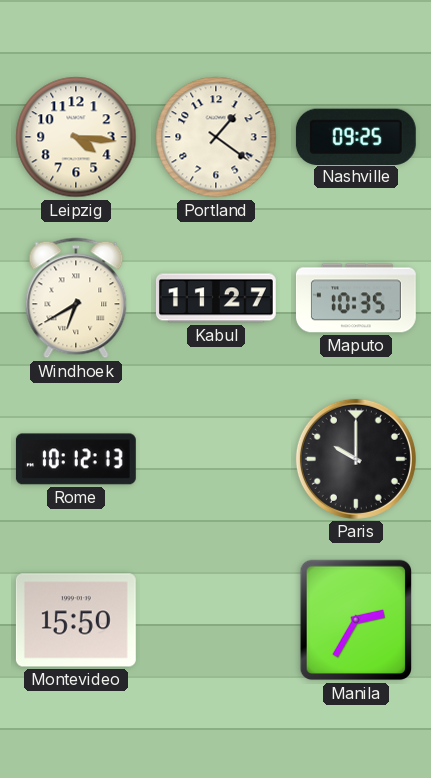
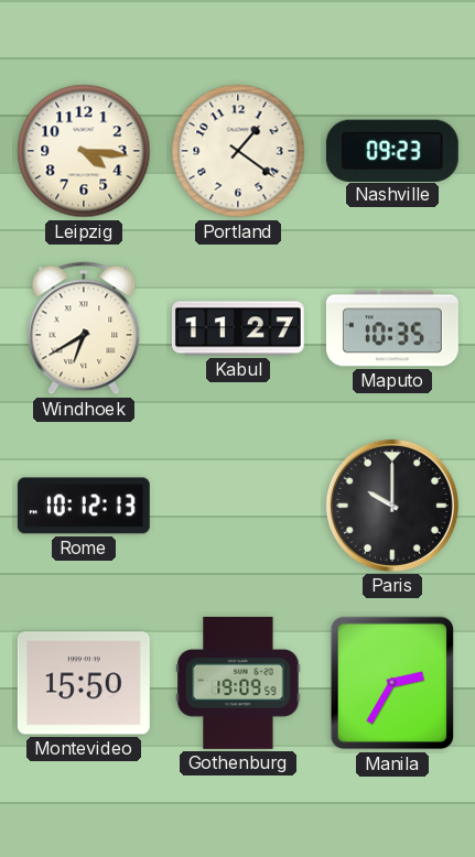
Nashville: 09:25 -> 09:23
Gothenburg: none -> 19:09
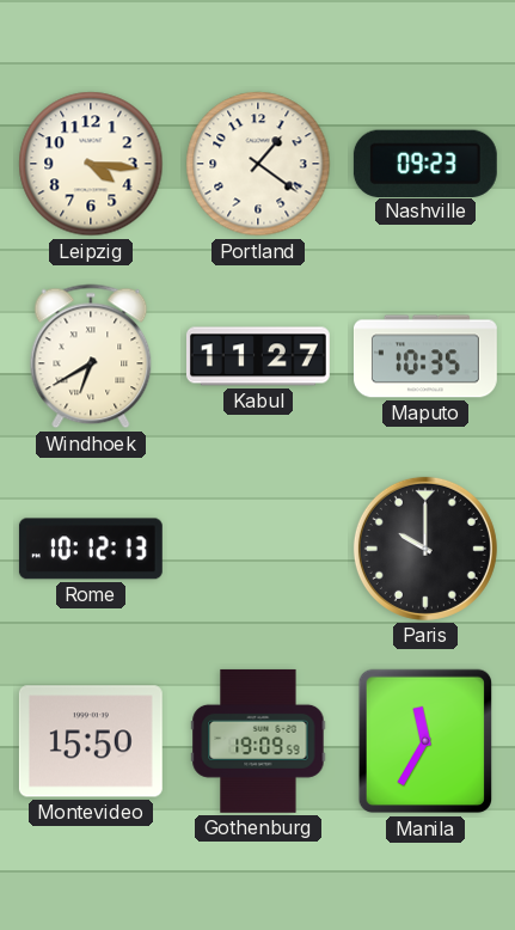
Manila: 2:35 -> 11:35
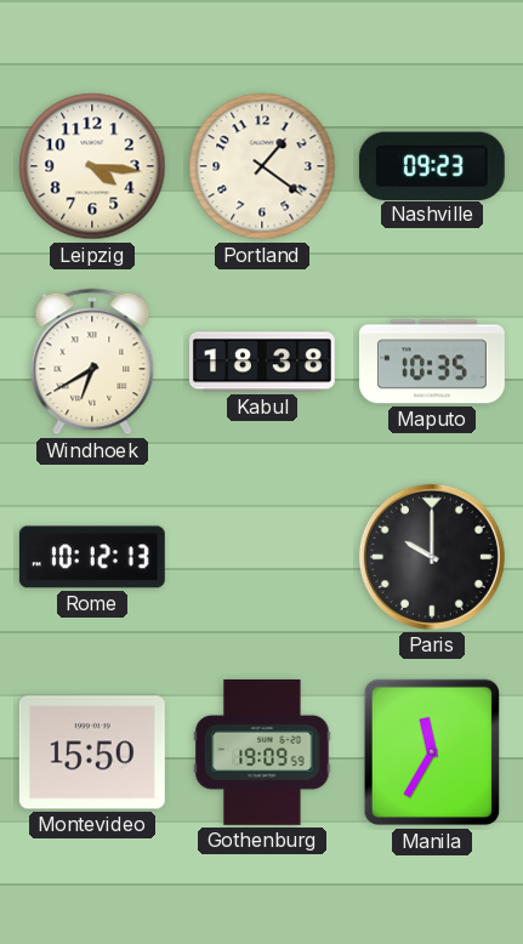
Kabul: 11:27 -> 18:38
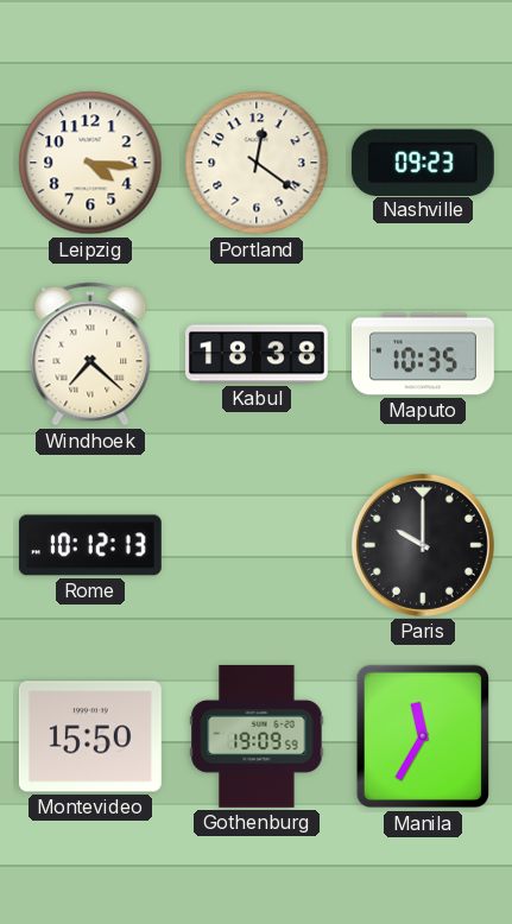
Portland: 1:21 -> 12:21
Windhoek: 6:40 -> 7:22
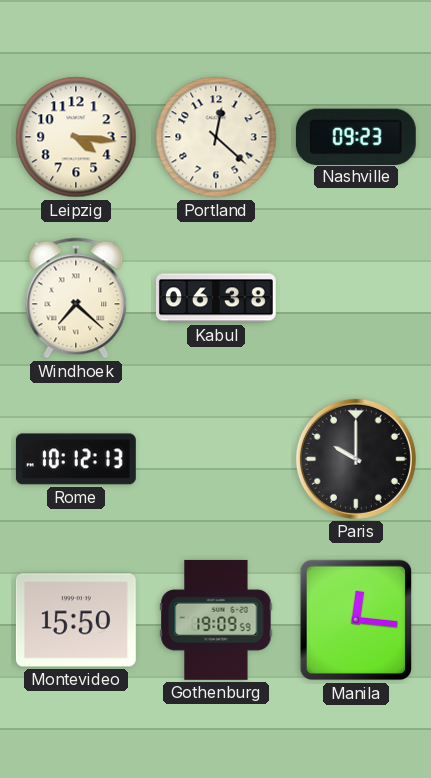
Portland: 12:21 -> 12:22
Kabul: 18:38 -> 06:38
Maputo: 10:35 -> none
Manila: 11:35 -> 12:16
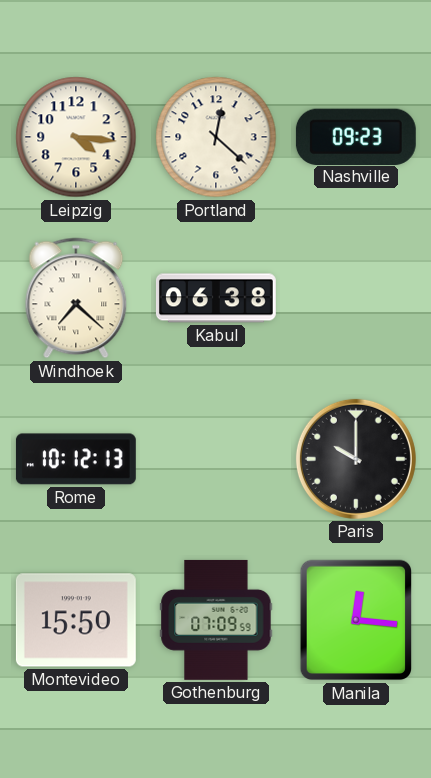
Gothenburg: 19:09 -> 07:09
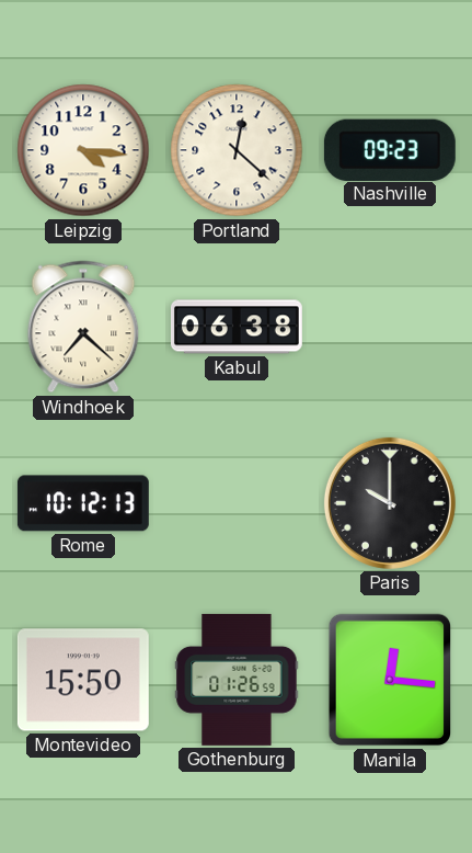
Gothenburg: 07:09 -> 01:26
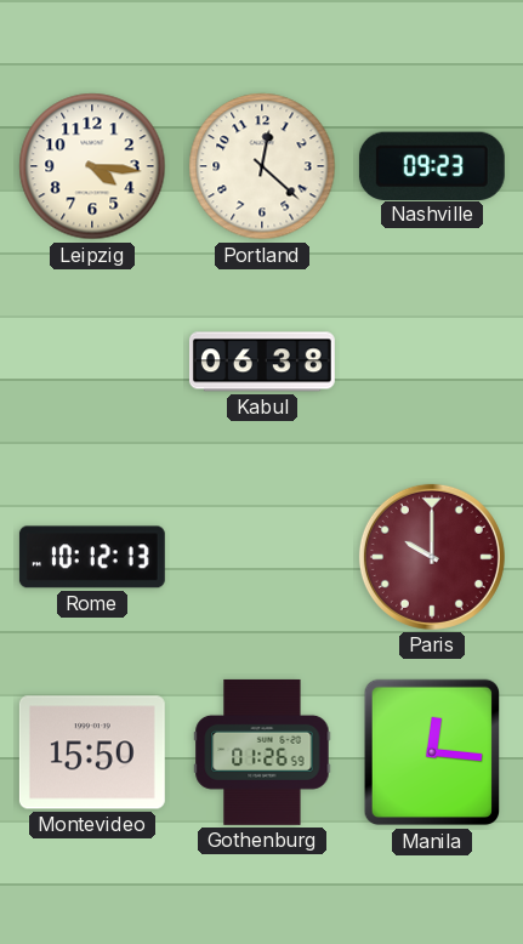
Windhoek: 7:22 -> none
Paris dial: black -> burgundy
